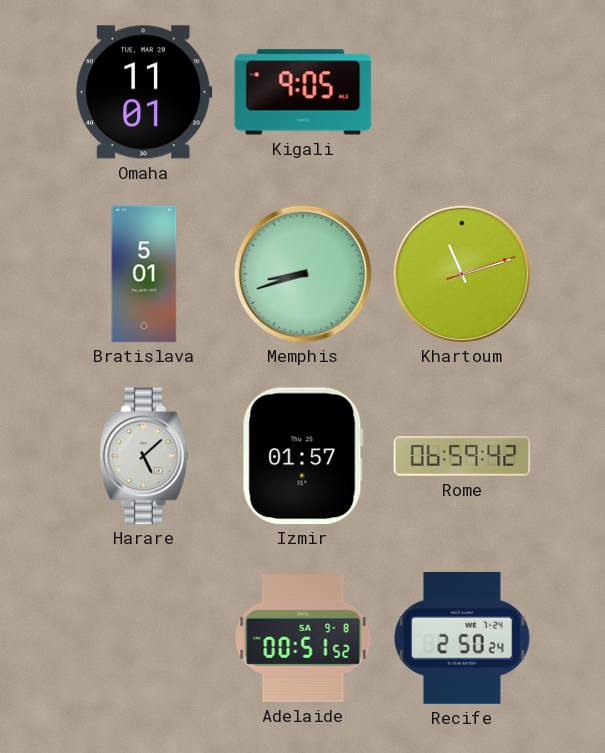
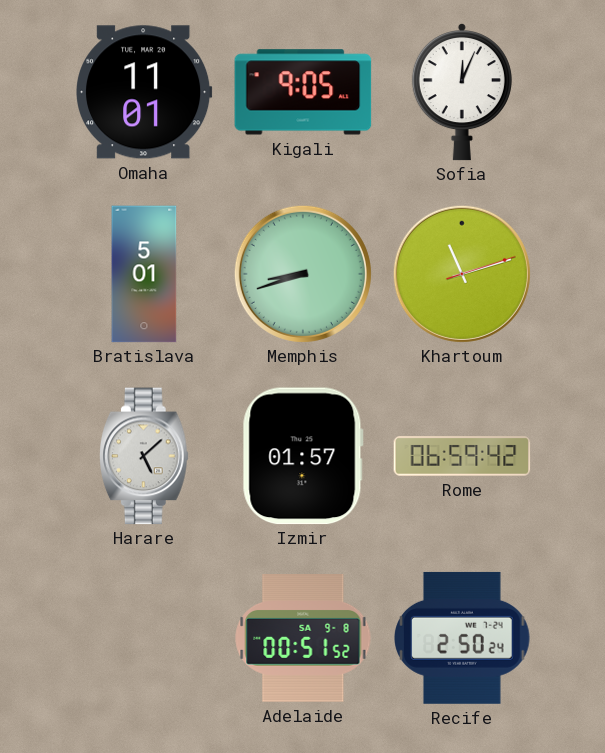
Sofia: none -> 12:04
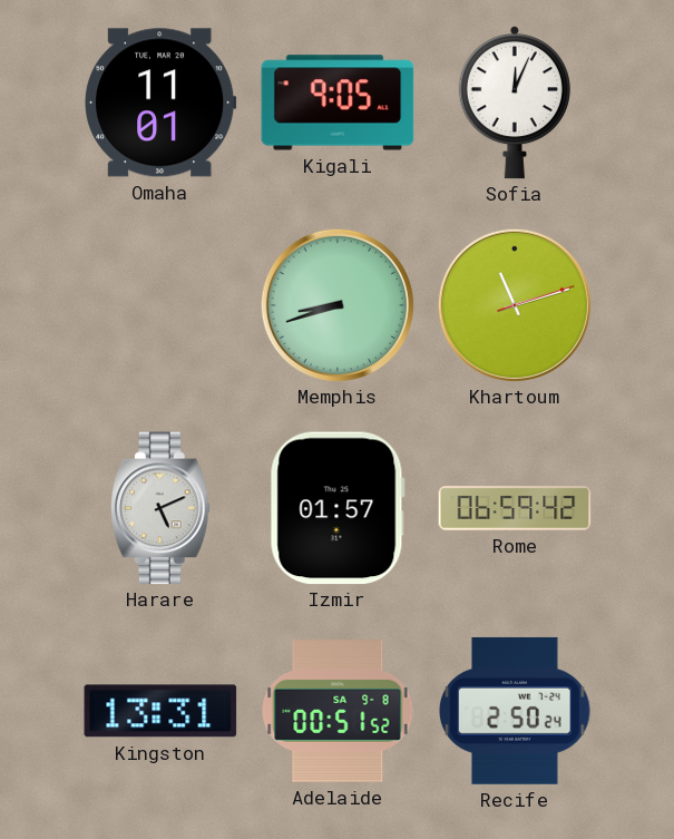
Bratislava: 5:01 -> none
Harare: 5:08 -> 5:11
Kingston: none -> 13:31
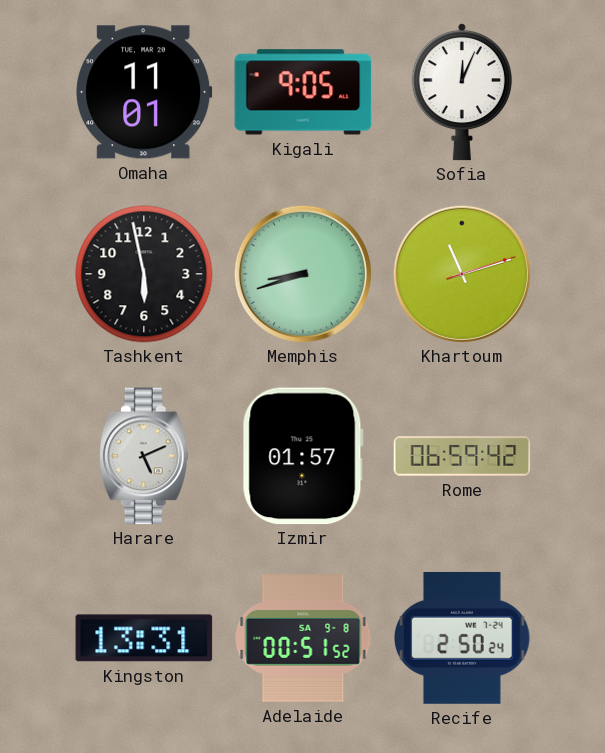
Tashkent: none -> 5:58
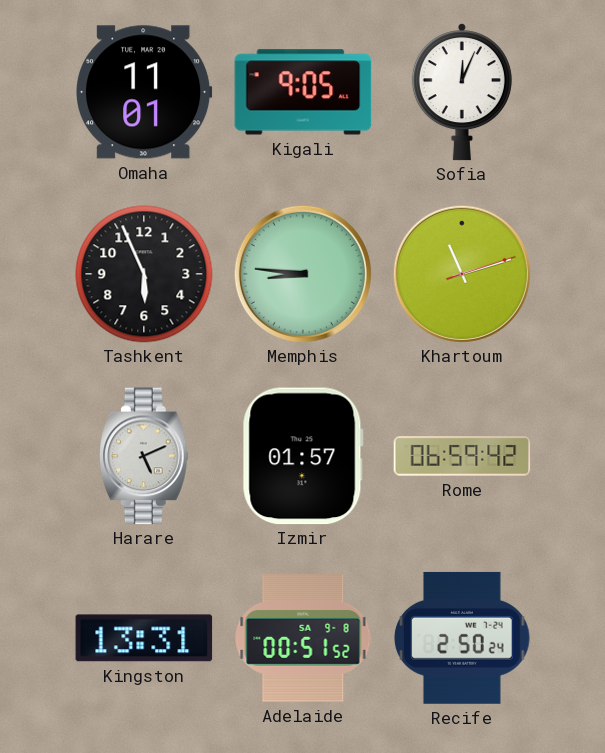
Tashkent: 5:58 -> 5:56
Memphis: 8:42 -> 8:46
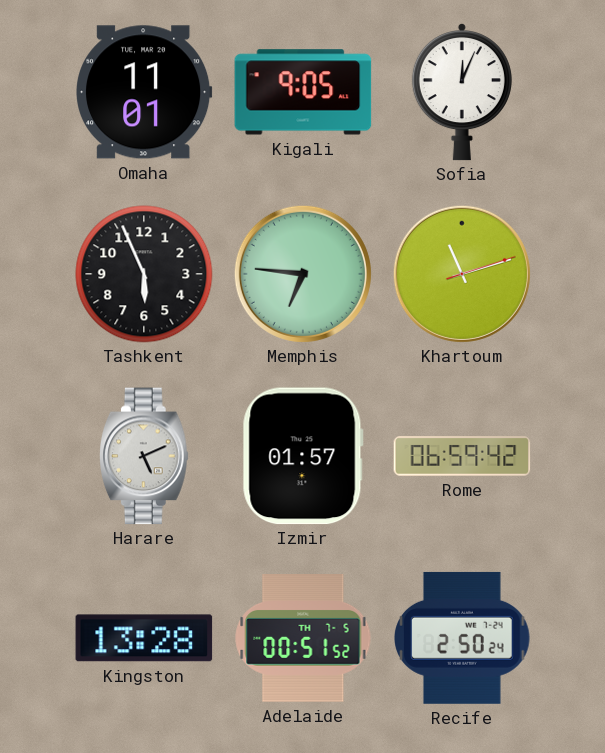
Memphis: 8:46 -> 6:46
Kingston: 13:31 -> 13:28
Adelaide date: SA 9-8 -> TH 7-5
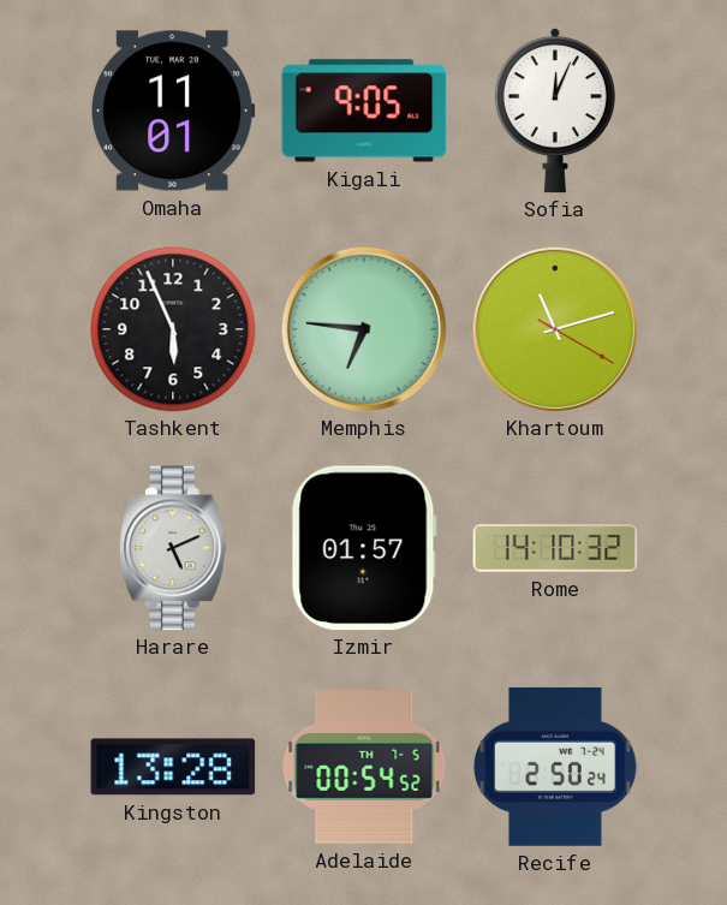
Khartoum: 11:12:12 -> 11:12:20
Rome: 06:59 -> 14:10
Adelaide: 00:51 -> 00:54
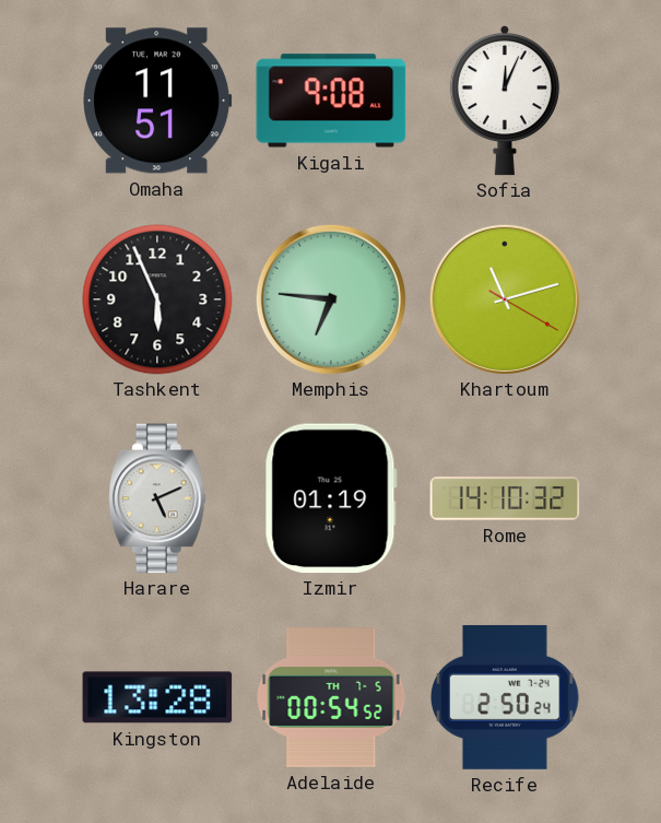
Omaha: 11:01 -> 11:51
Kigali: 9:05 -> 9:08
Izmir: 01:57 -> 01:19
